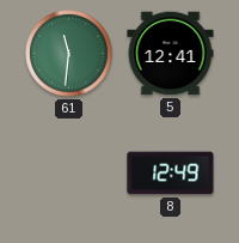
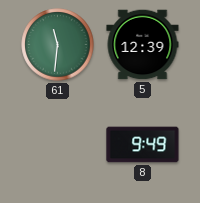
5: 12:41 -> 12:39
8: 12:49 -> 9:49
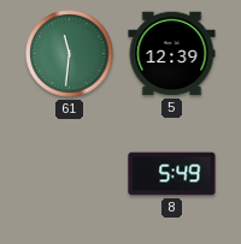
8: 9:49 -> 5:49
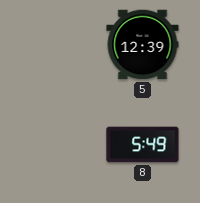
61: 11:31 -> none
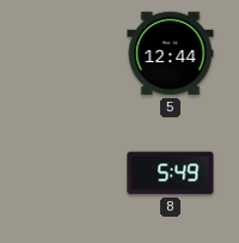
5: 12:39 -> 12:44
